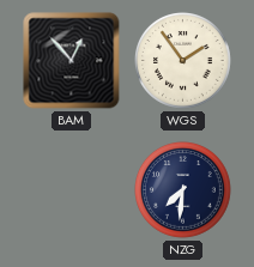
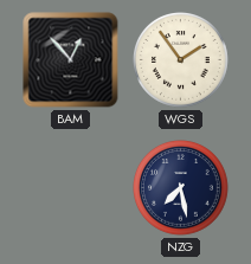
NZG: 7:31 -> 7:28
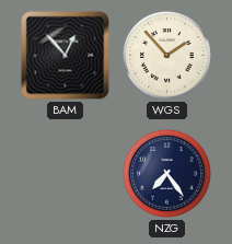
WGS: 1:54 -> 1:53
NZG: 7:28 -> 7:24
